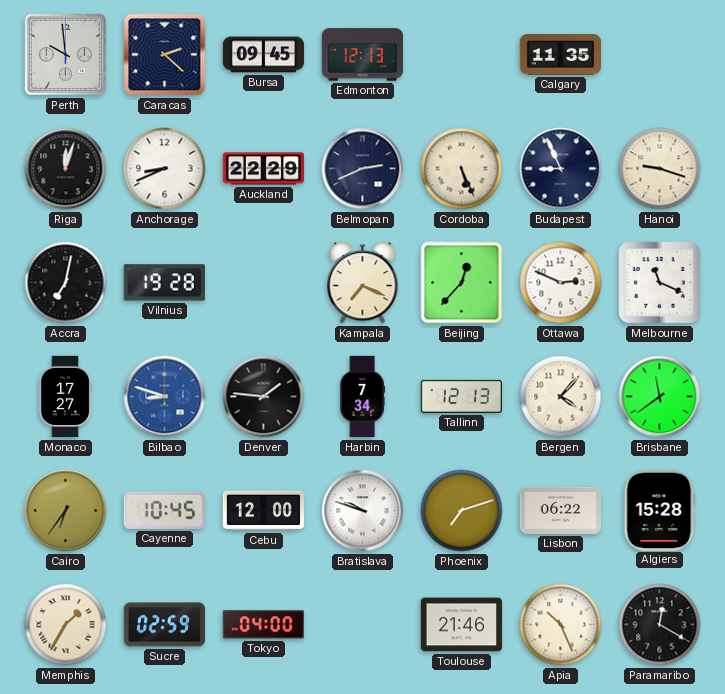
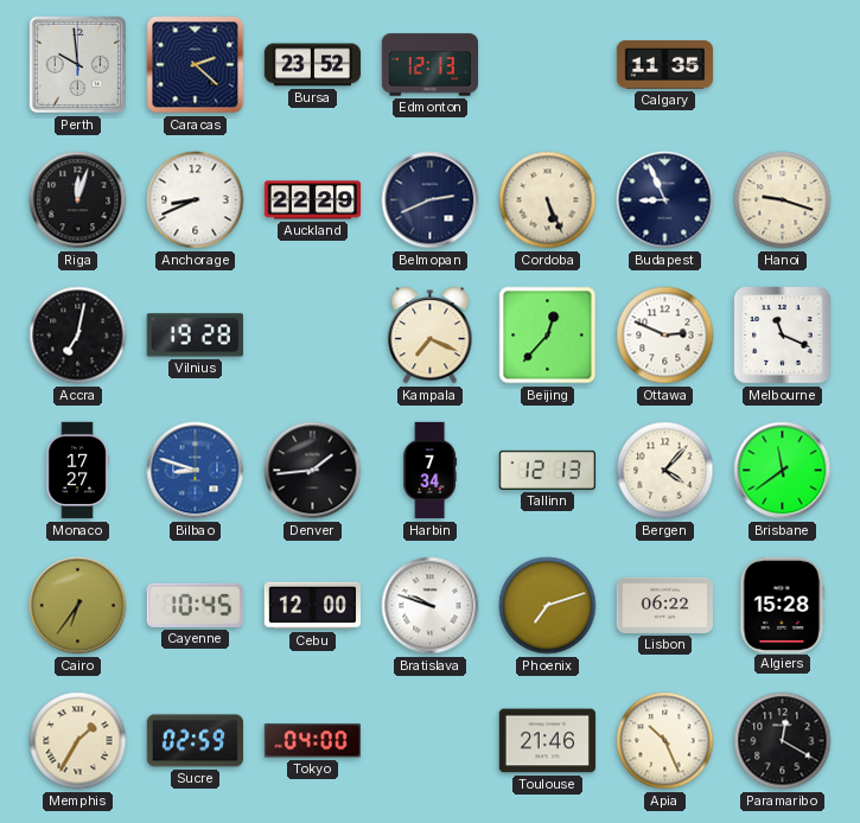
Bursa: 09:45 -> 23:52
Denver: 1:46 -> 1:44
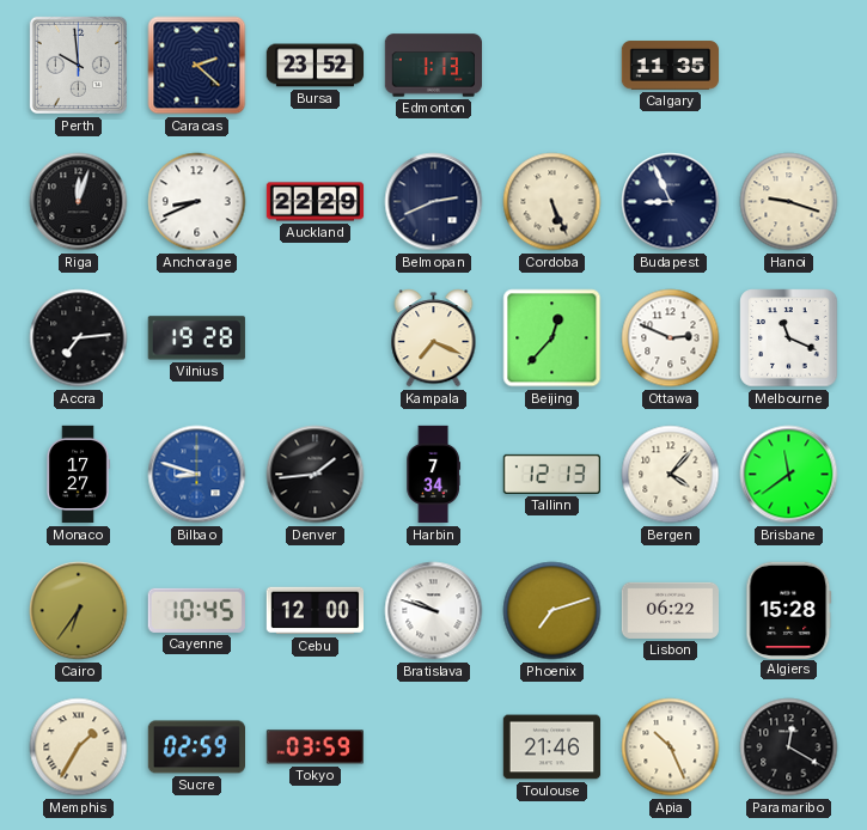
Edmonton: 12:13 -> 1:13
Accra: 7:02 -> 7:14
Tokyo: 04:00 -> 03:59
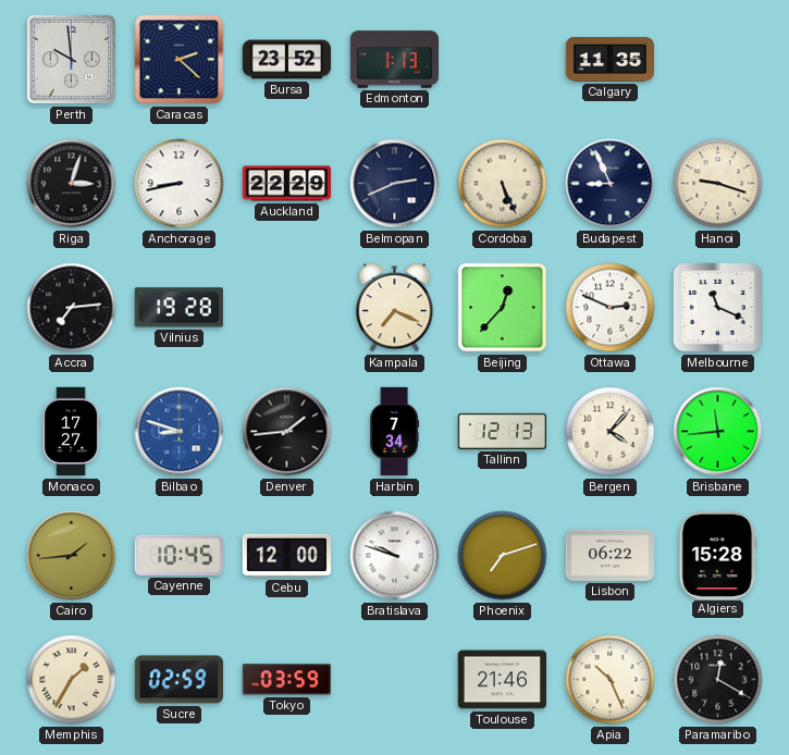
Riga: 12:03 -> 3:03
Anchorage: 8:41 -> 8:43
Brisbane: 11:39 -> 11:44
Cairo: 6:36 -> 1:44
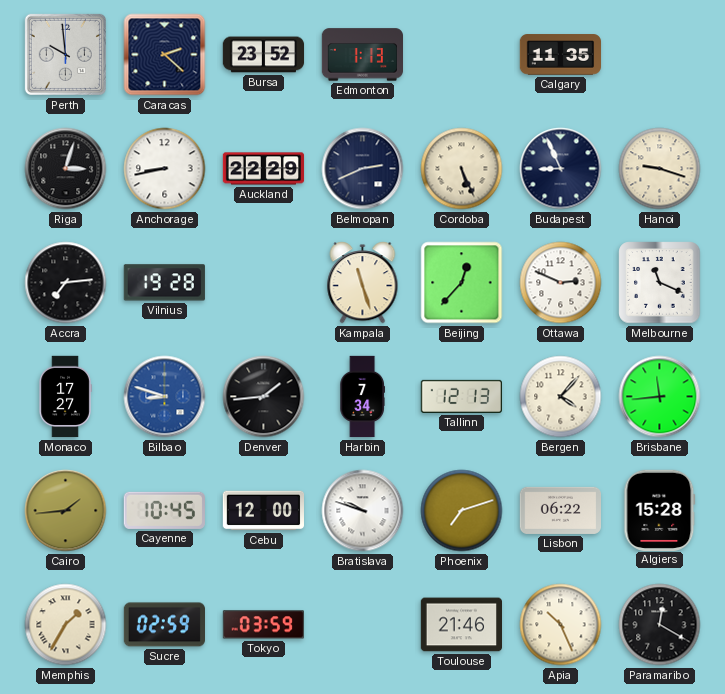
Kampala: 7:19 -> 11:27
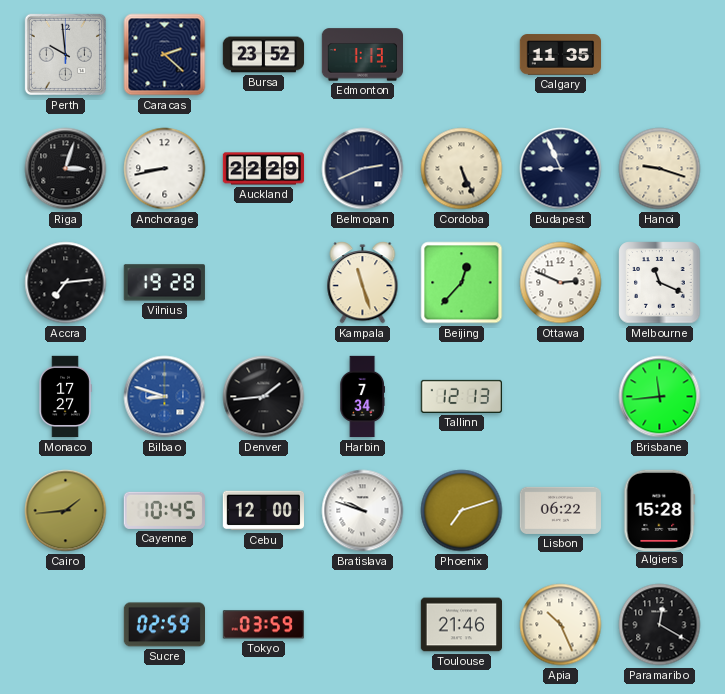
Bergen: 4:07 -> none
Memphis: 1:35 -> none
